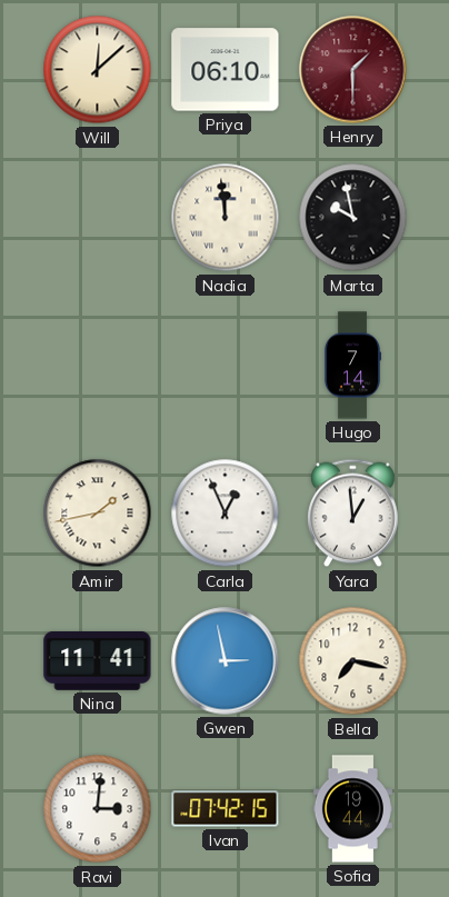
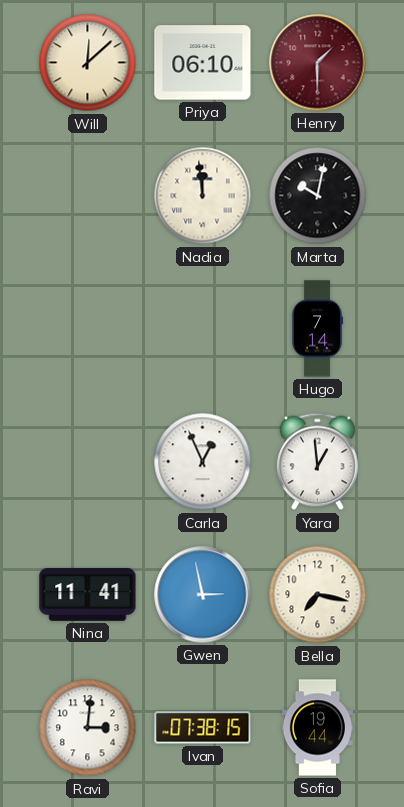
Marta: 9:58 -> 10:02
Amir: 1:43 -> none
Ivan: 07:42 -> 07:38
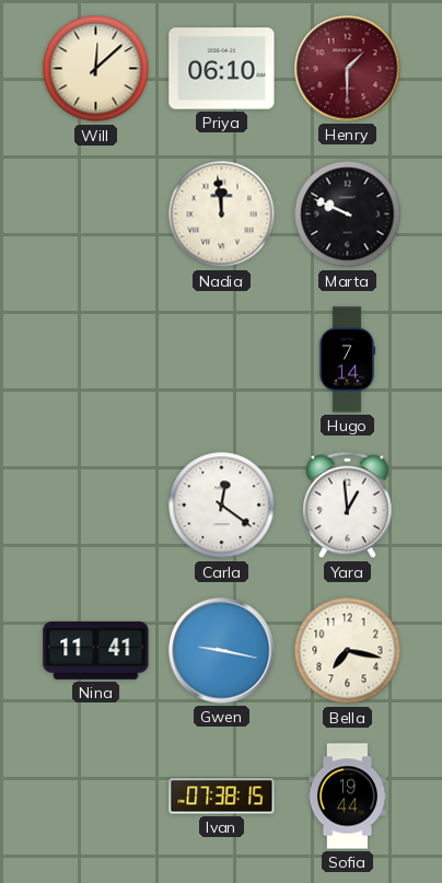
Marta: 10:02 -> 9:49
Carla: 12:56 -> 12:21
Gwen: 2:58 -> 9:17
Ravi: 3:01 -> none
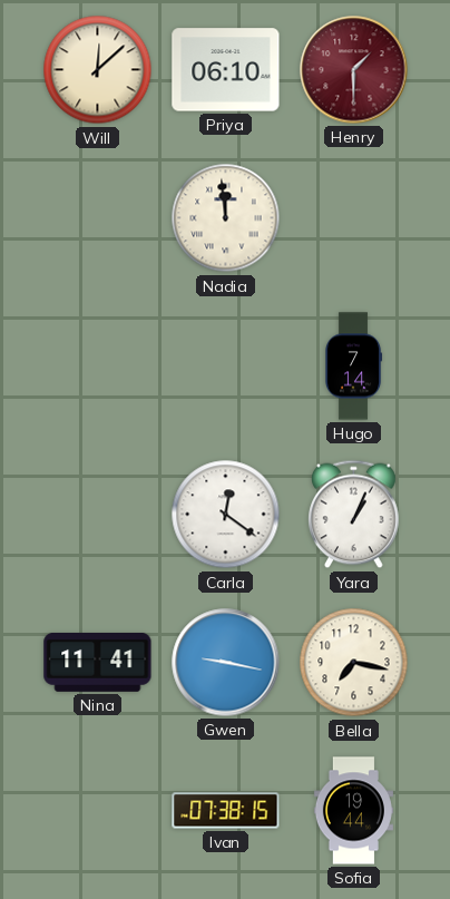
Marta: 9:49 -> none
Yara: 12:59 -> 1:04
